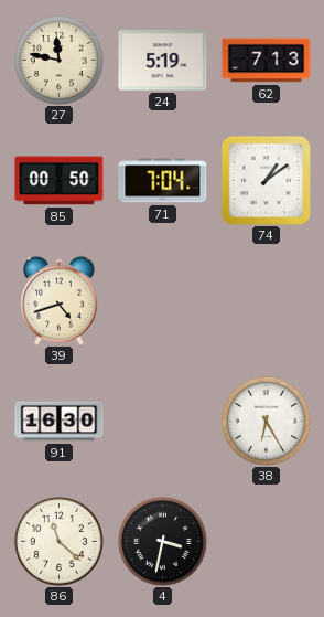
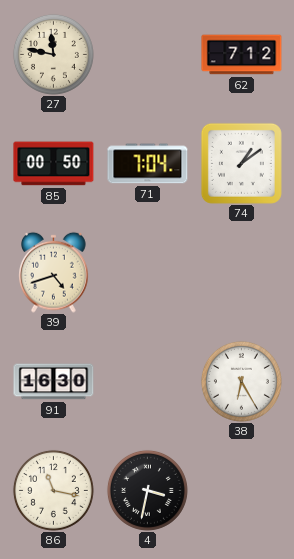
24: 5:19 -> none
62: 7:13 -> 7:12
86: 11:22 -> 11:17
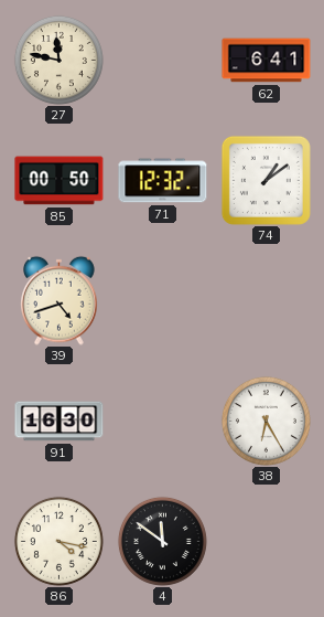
62: 7:12 -> 6:41
71: 7:04 -> 12:32
86: 11:17 -> 4:17
4: 3:32 -> 11:51
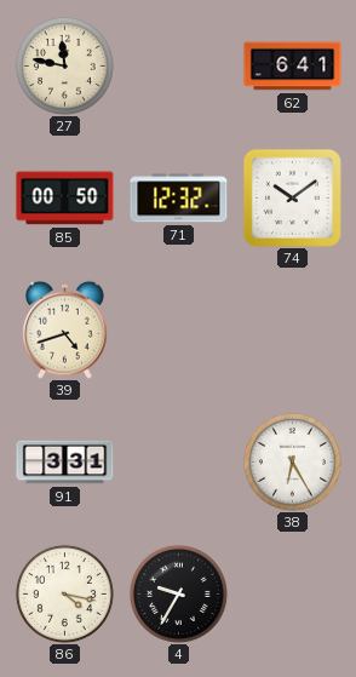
74: 1:09 -> 10:09
91: 16:30 -> 3:31
4: 11:51 -> 9:35
